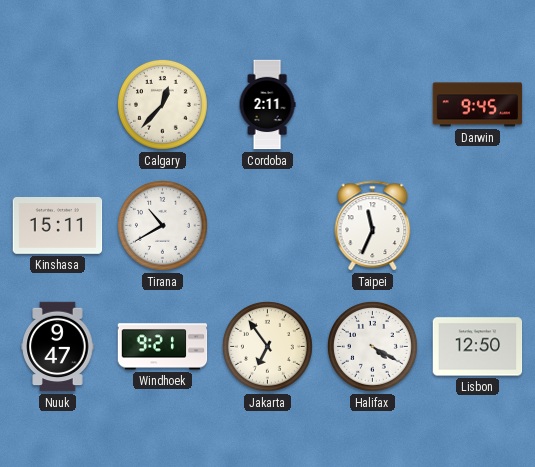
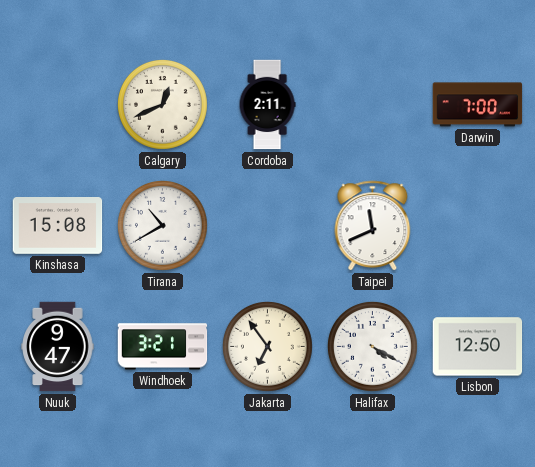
Calgary: 12:37 -> 12:41
Darwin: 9:45 -> 7:00
Kinshasa: 15:11 -> 15:08
Taipei: 11:34 -> 11:41
Windhoek: 9:21 -> 3:21
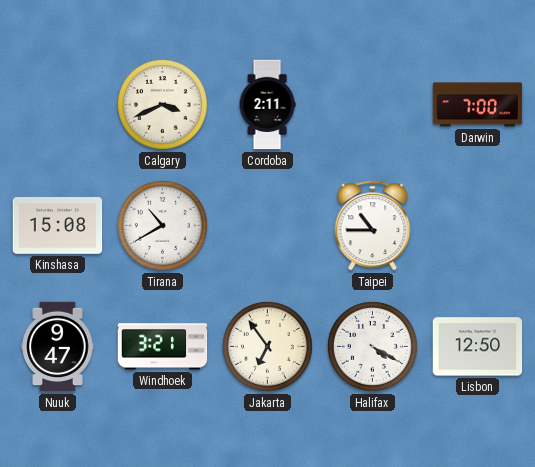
Calgary: 12:41 -> 3:41
Taipei: 11:41 -> 10:45
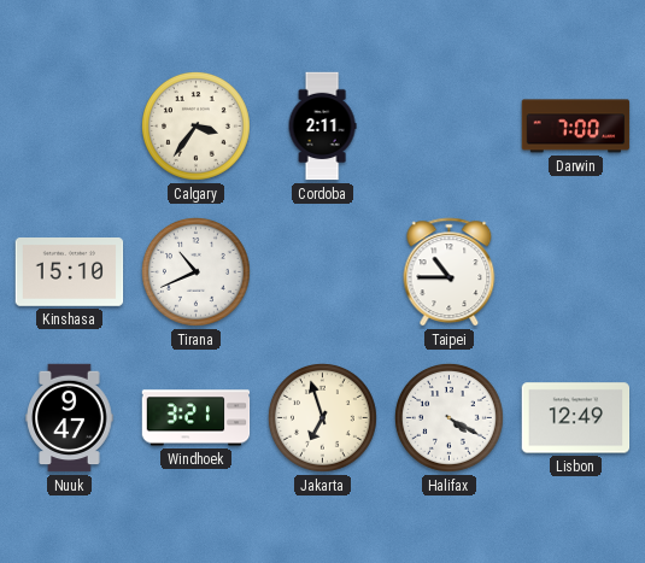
Calgary: 3:41 -> 3:36
Kinshasa: 15:08 -> 15:10
Tirana: 10:40 -> 10:41
Jakarta: 6:54 -> 6:57
Lisbon: 12:50 -> 12:49
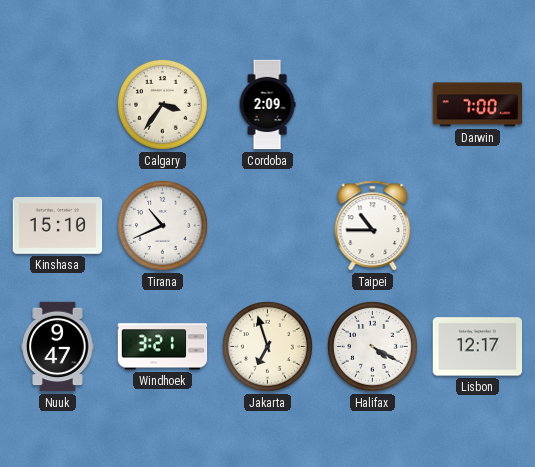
Cordoba: 2:11 -> 2:09
Lisbon: 12:49 -> 12:17
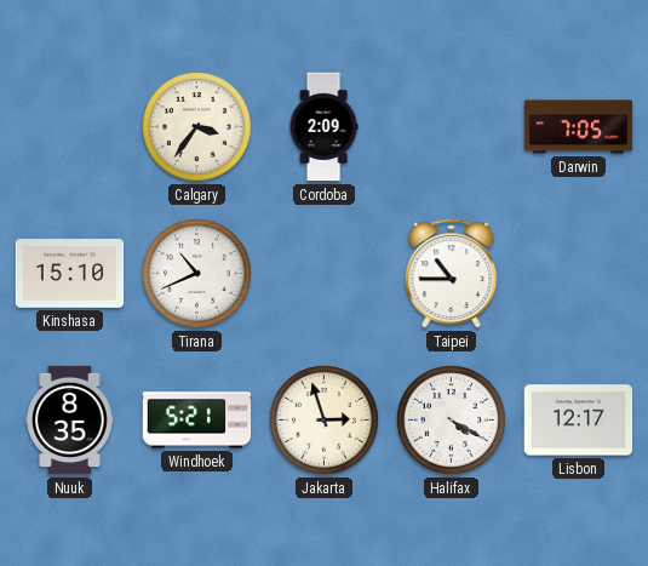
Darwin: 7:00 -> 7:05
Nuuk: 9:47 -> 8:35
Windhoek: 3:21 -> 5:21
Jakarta: 6:57 -> 2:57
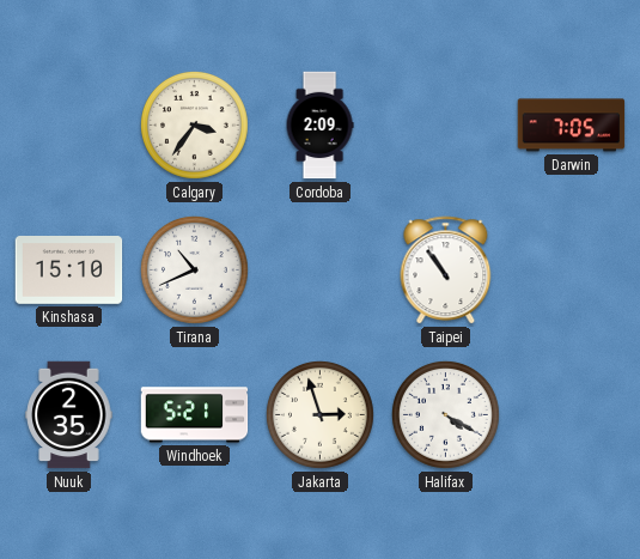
Taipei: 10:45 -> 10:54
Nuuk: 8:35 -> 2:35
Lisbon: 12:17 -> none
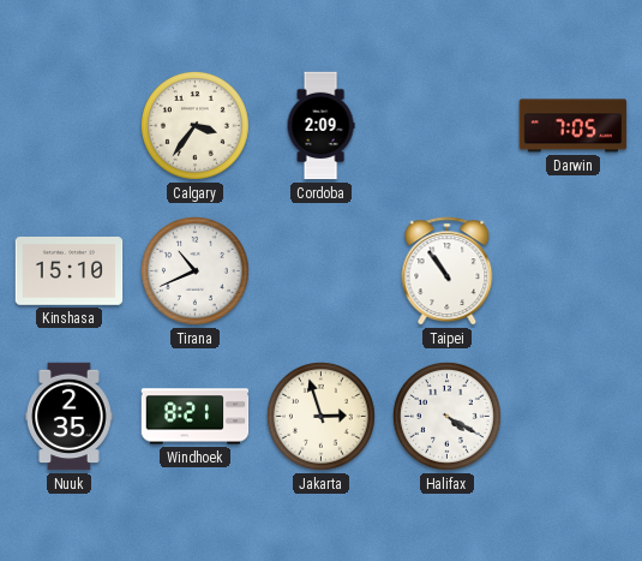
Windhoek: 5:21 -> 8:21
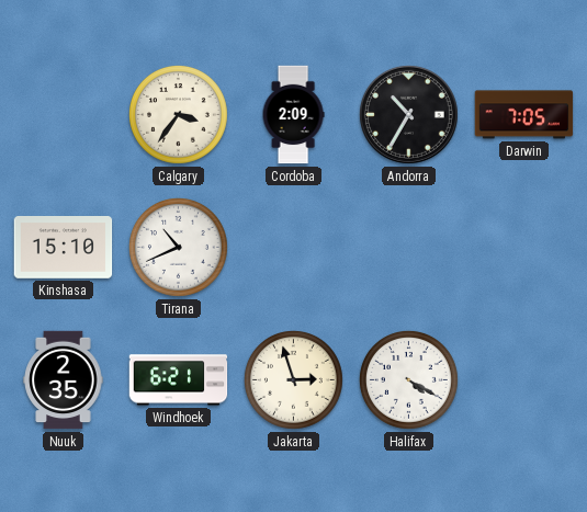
Andorra: none -> 10:35
Taipei: 10:54 -> none
Windhoek: 8:21 -> 6:21
